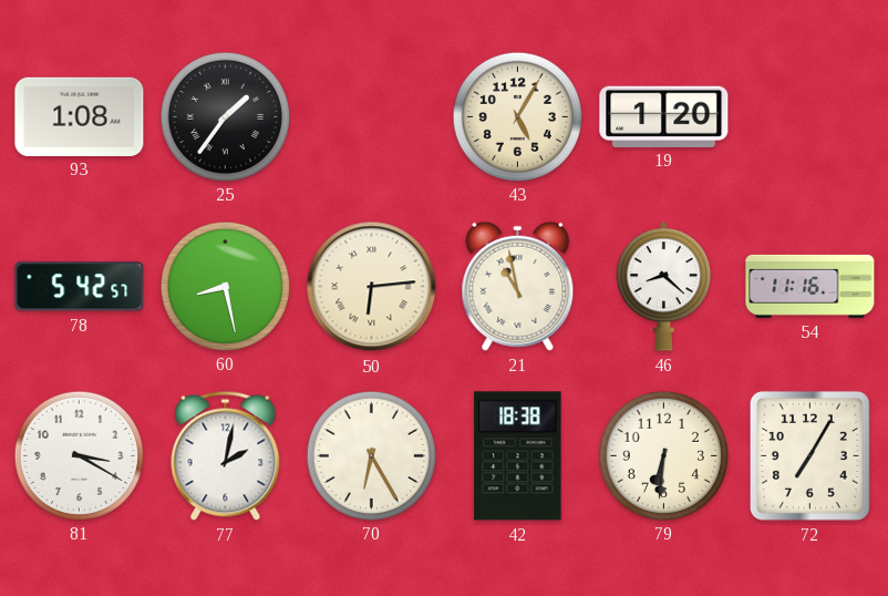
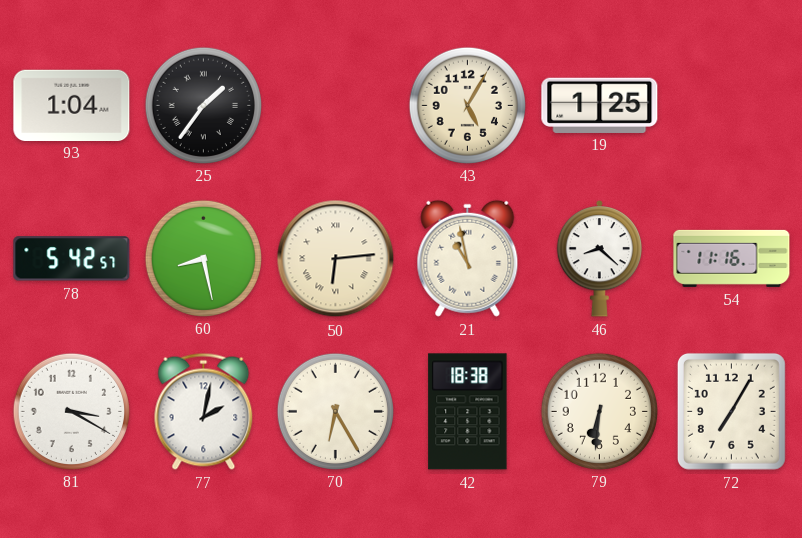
93: 1:08 -> 1:04
19: 1:20 -> 1:25
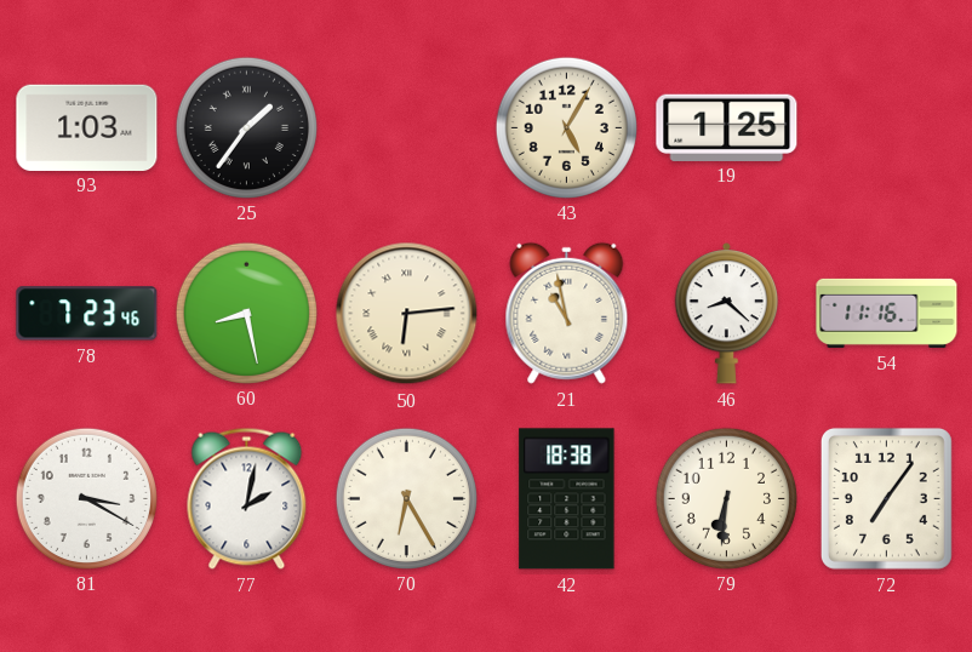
93: 1:04 -> 1:03
78: 5:42 -> 7:23
72: 7:05 -> 7:06
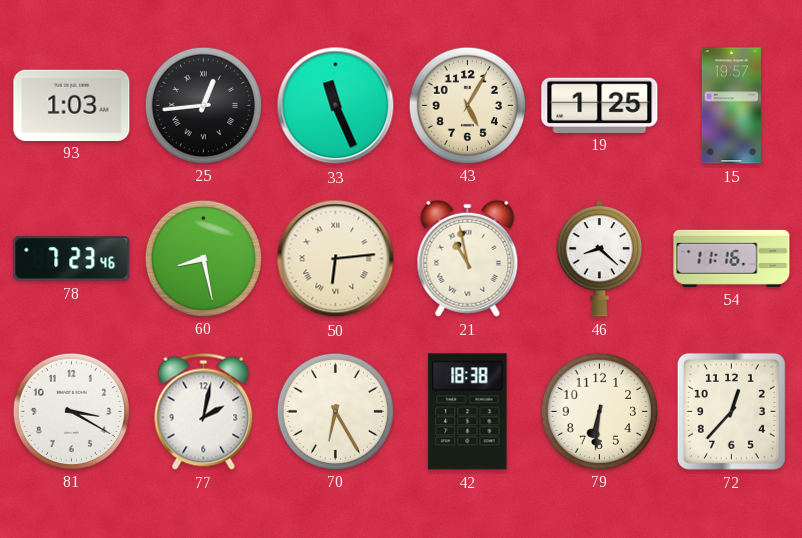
25: 1:36 -> 12:44
33: none -> 11:26
15: none -> 19:57
72: 7:06 -> 12:37
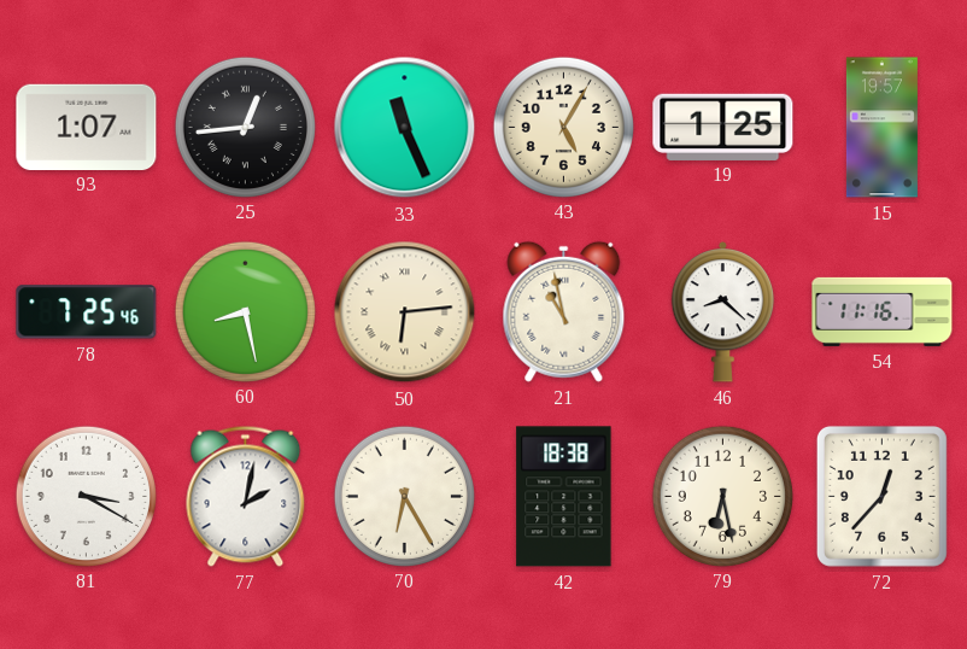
93: 1:03 -> 1:07
78: 7:23 -> 7:25
79: 6:31 -> 6:28
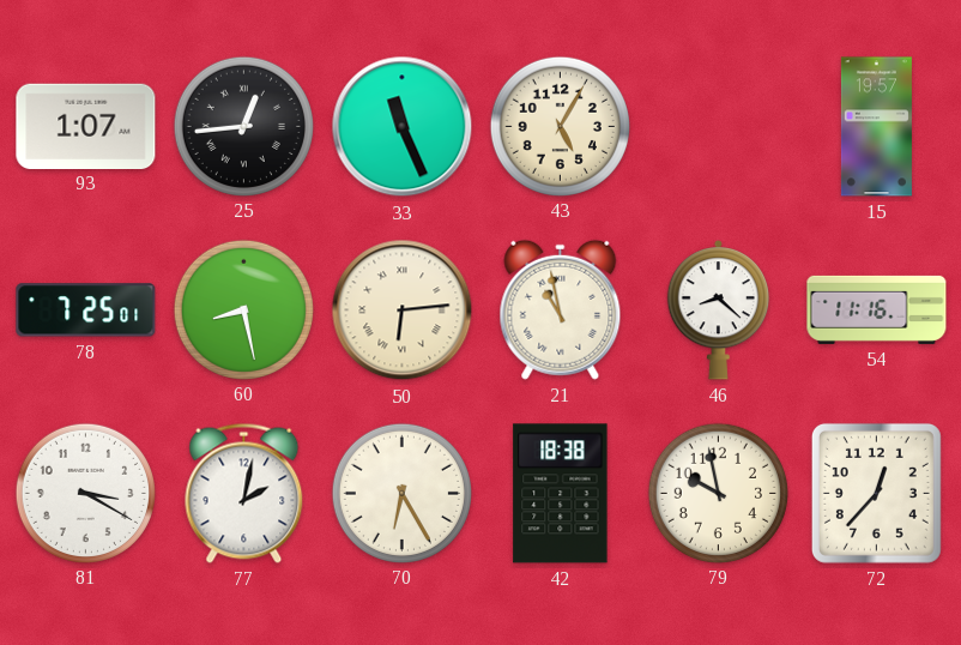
19: 1:25 -> none
78: 7:25:46 -> 7:25:01
79: 6:28 -> 9:58
